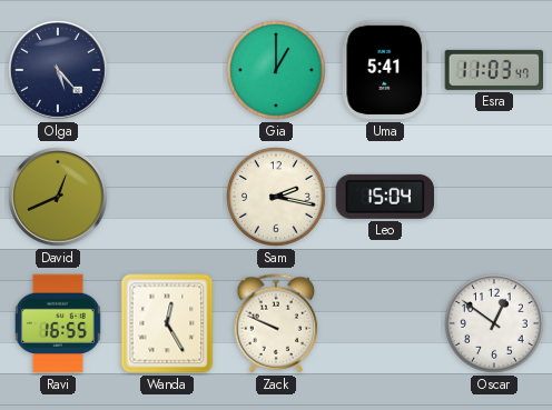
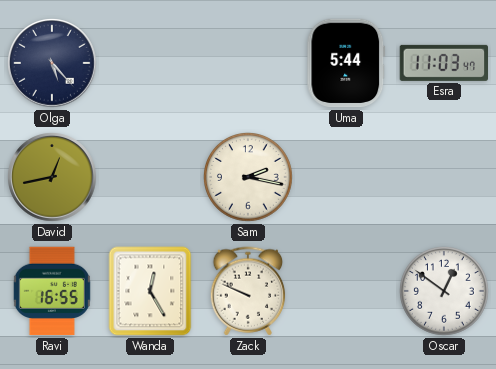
Gia: 1:00 -> none
Uma: 5:41 -> 5:44
David: 12:41 -> 12:43
Leo: 15:04 -> none
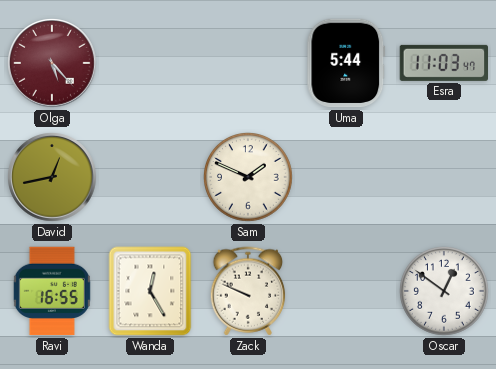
Olga dial: navy -> burgundy
Sam: 2:17 -> 1:49
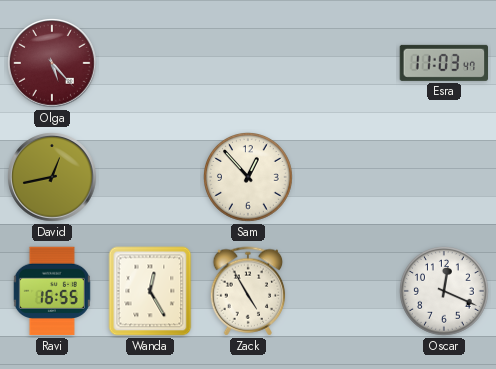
Uma: 5:44 -> none
Sam: 1:49 -> 12:53
Zack: 9:49 -> 4:55
Oscar: 12:51 -> 12:19
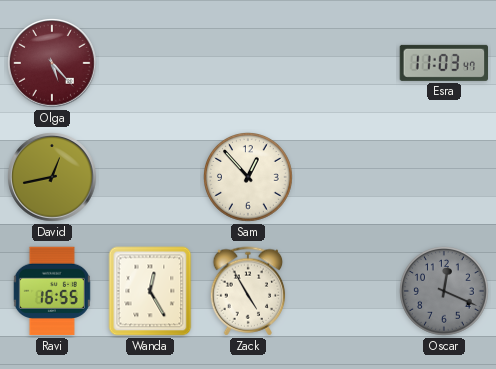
Oscar dial: white -> grey
